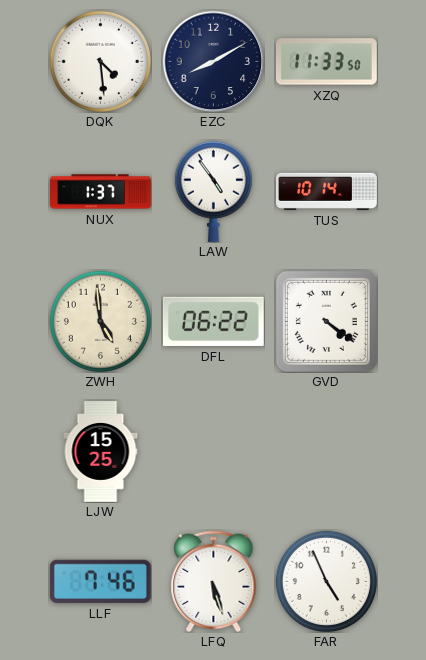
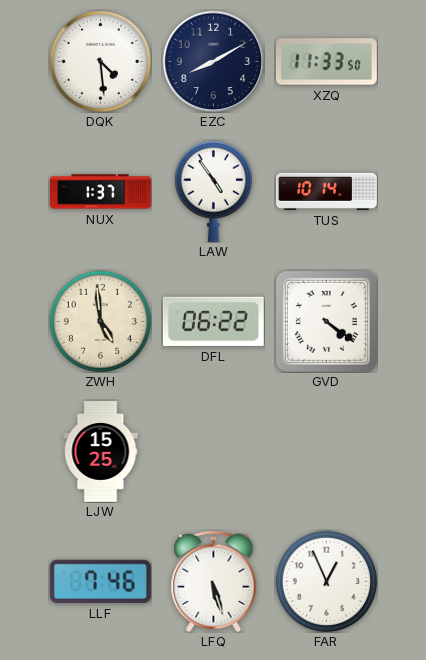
FAR: 4:56 -> 12:56
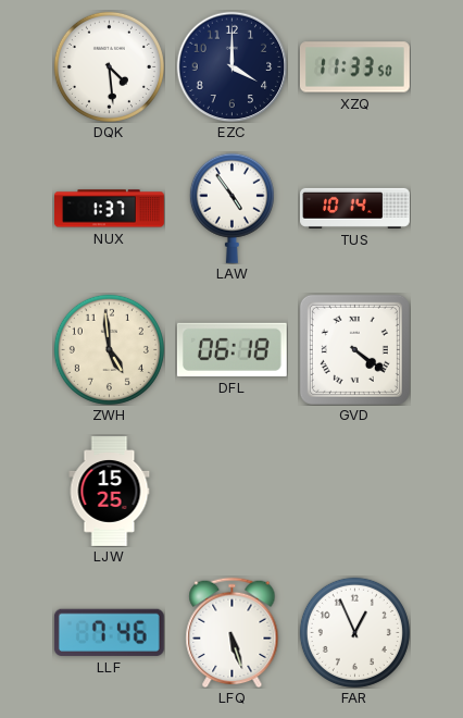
EZC: 8:10 -> 4:00
DFL: 06:22 -> 06:18
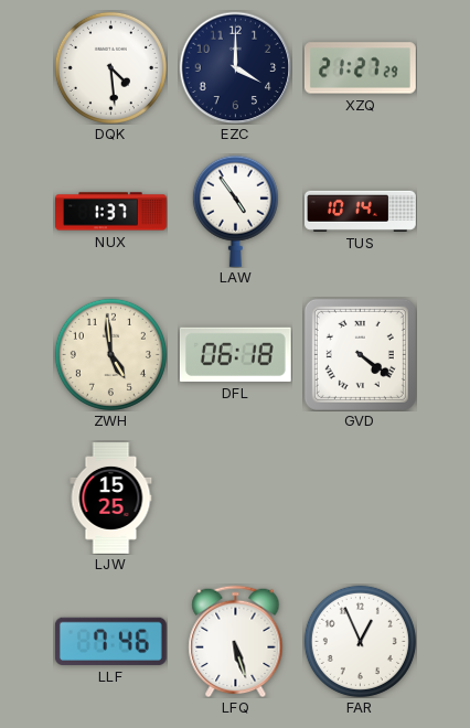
XZQ: 11:33 -> 21:27
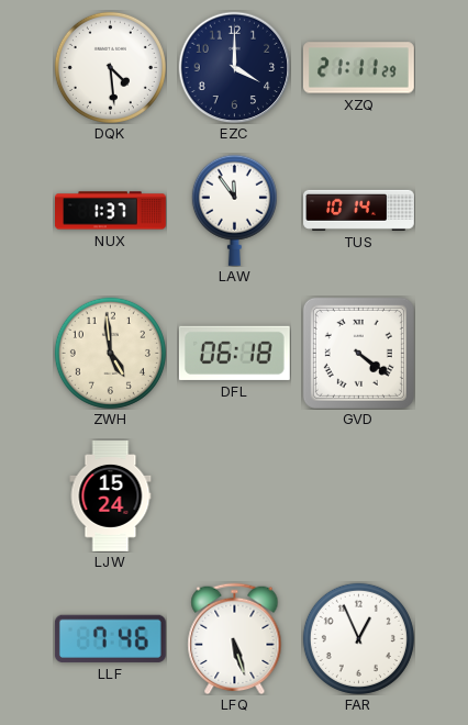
XZQ: 21:27 -> 21:11
LAW: 4:54 -> 11:54
LJW: 15:25 -> 15:24
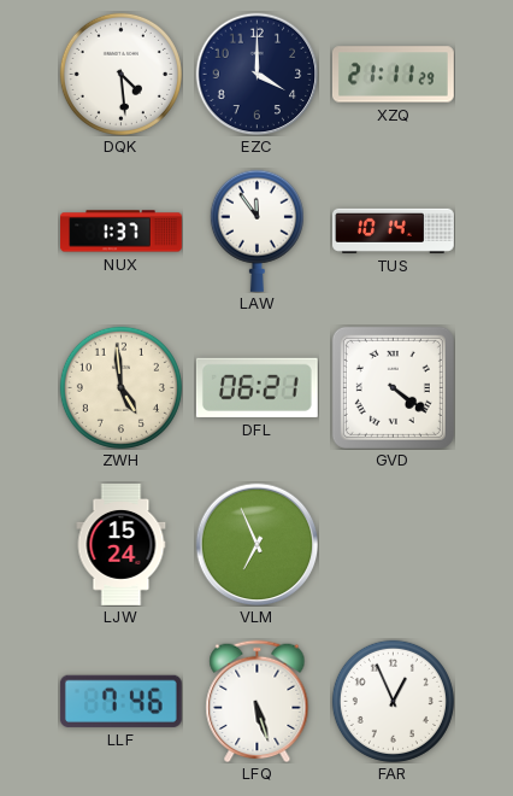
DFL: 06:18 -> 06:21
VLM: none -> 6:56
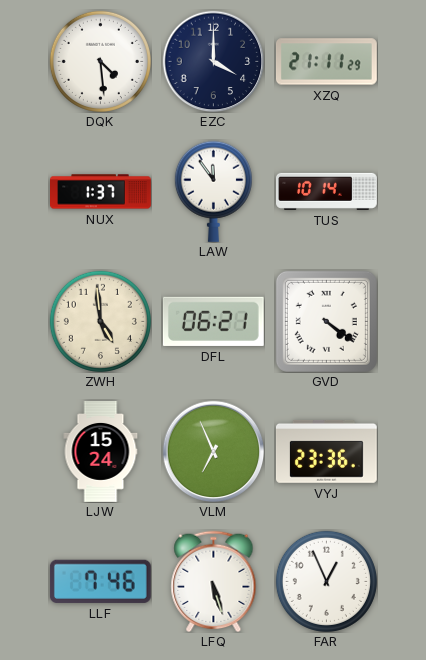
VYJ: none -> 23:36
